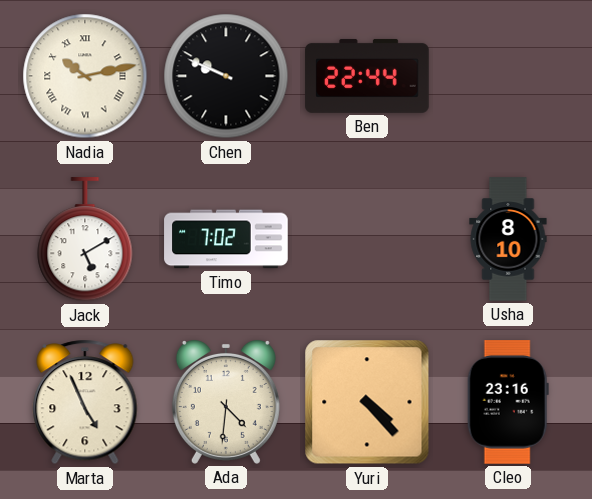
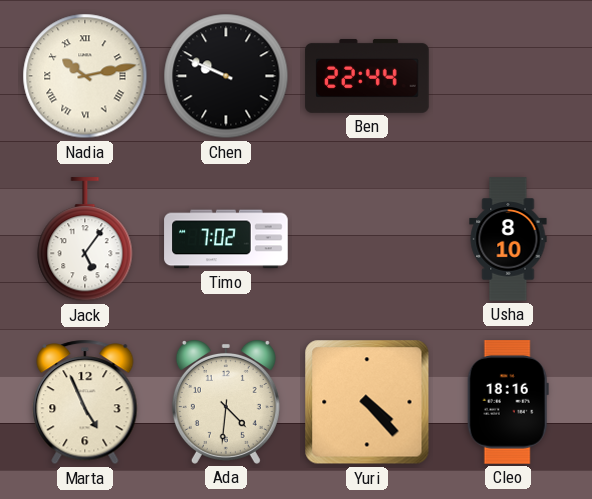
Jack: 5:10 -> 5:06
Cleo: 23:16 -> 18:16
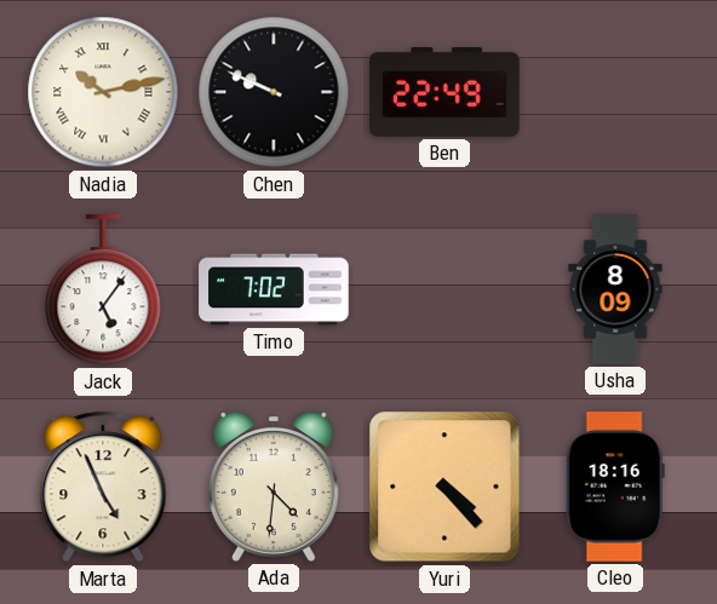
Ben: 22:44 -> 22:49
Usha: 8:10 -> 8:09
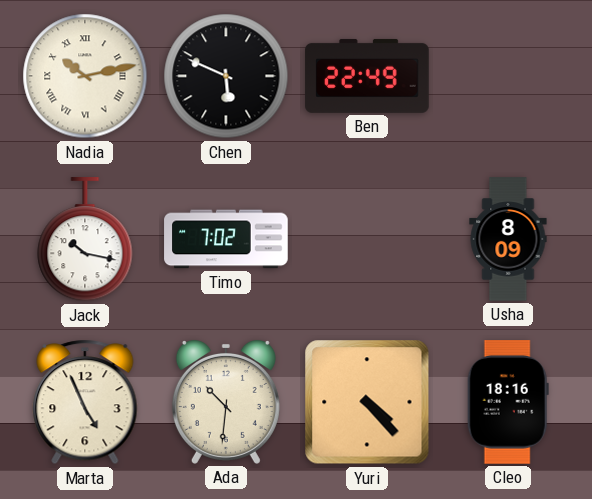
Chen: 9:49 -> 5:49
Jack: 5:06 -> 10:17
Ada: 4:31 -> 10:31
